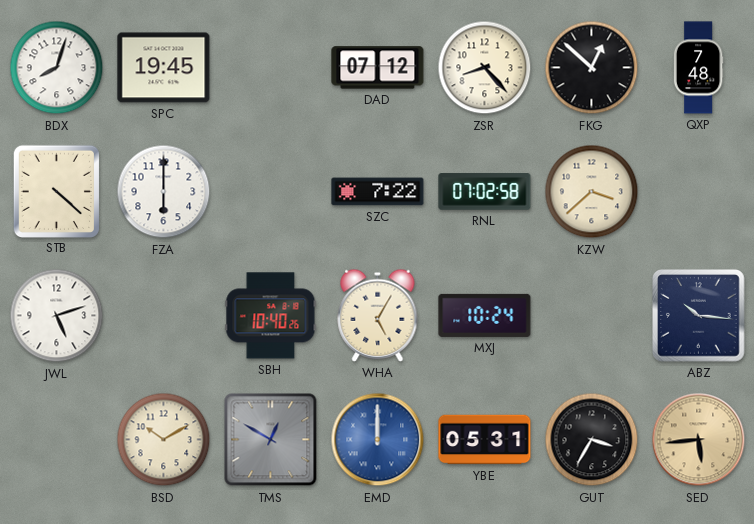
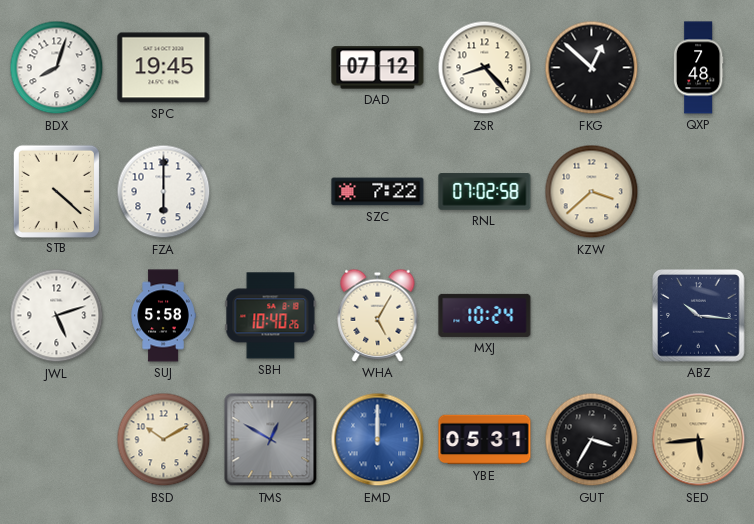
SUJ: none -> 5:58
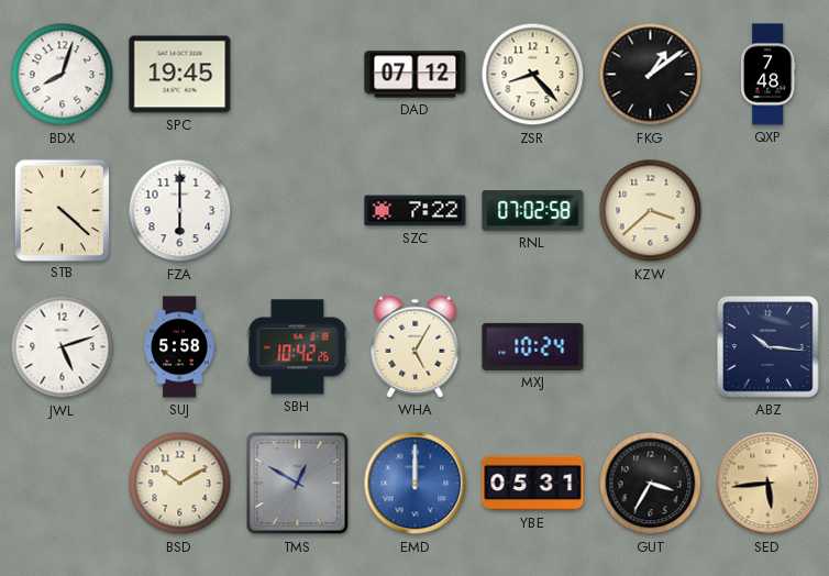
FKG: 12:52 -> 1:09
SBH: 10:40 -> 10:42
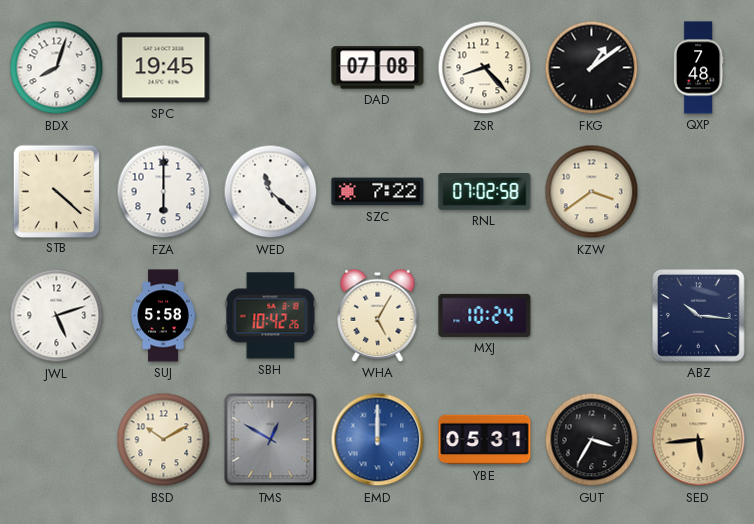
DAD: 07:12 -> 07:08
WED: none -> 11:22
KZW: 3:38 -> 3:39
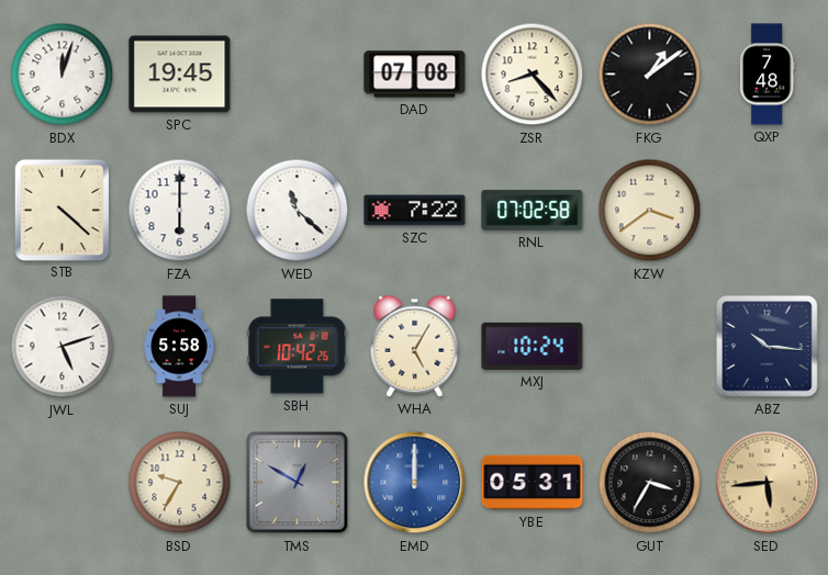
BDX: 8:03 -> 12:03
BSD: 10:10 -> 9:35
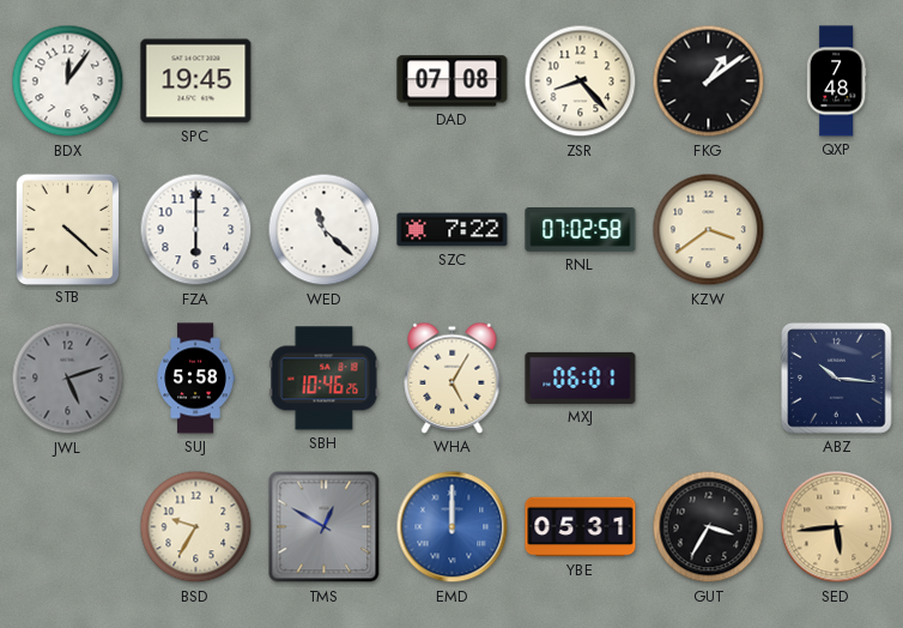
BDX: 12:03 -> 12:06
JWL dial: white -> grey
SBH: 10:42 -> 10:46
MXJ: 10:24 -> 06:01
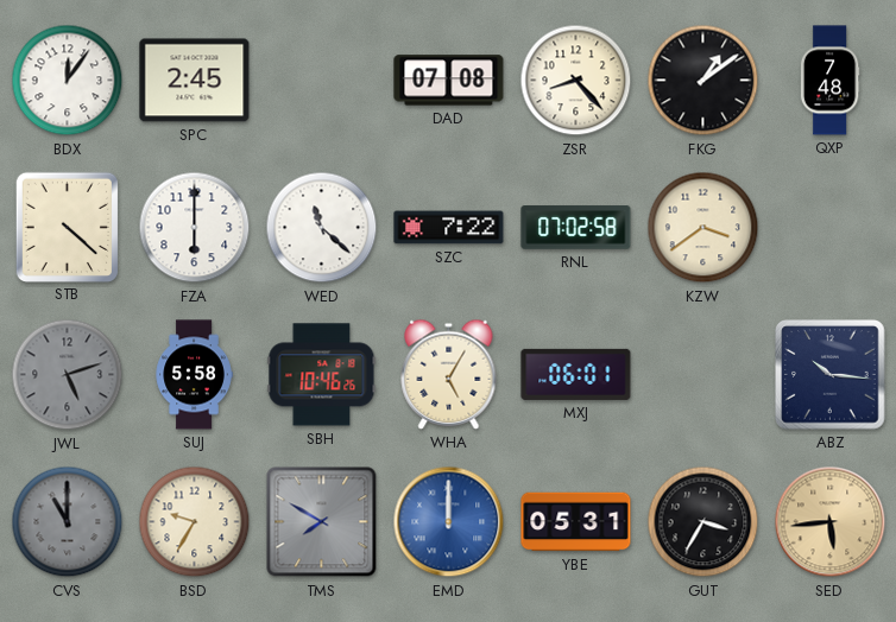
SPC: 19:45 -> 2:45
CVS: none -> 11:00
TMS: 12:50 -> 7:50
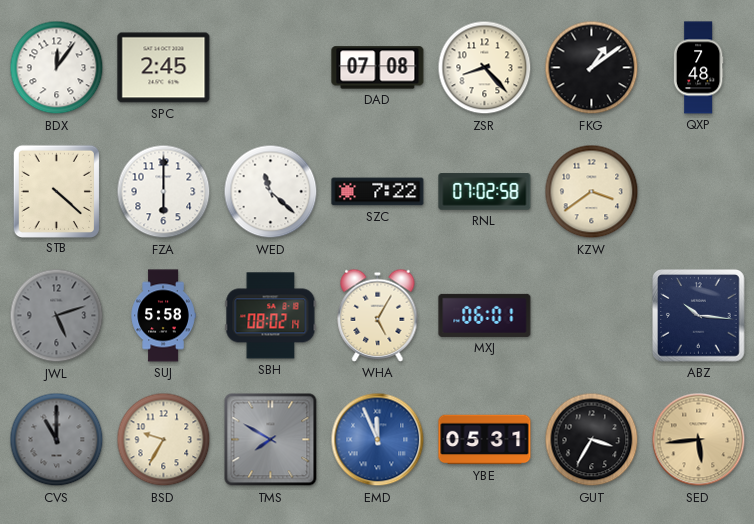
SBH: 10:46 -> 08:02
EMD: 12:00 -> 11:56
